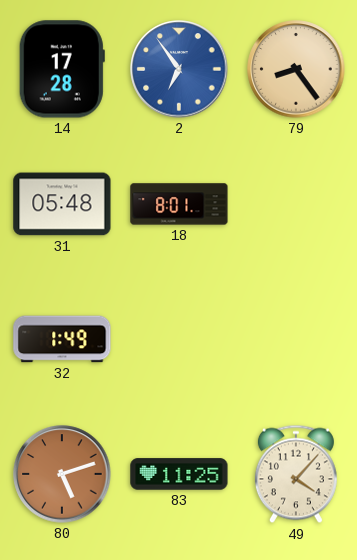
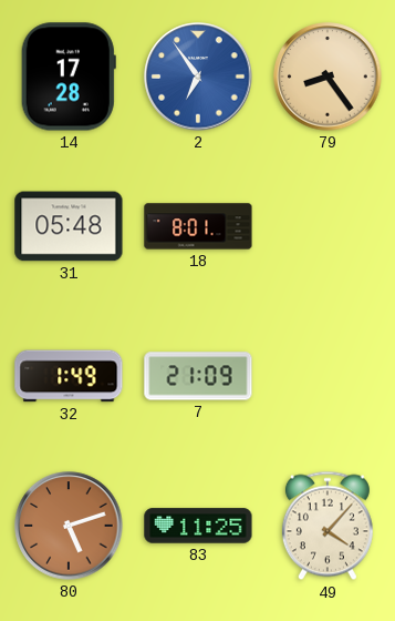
7: none -> 21:09
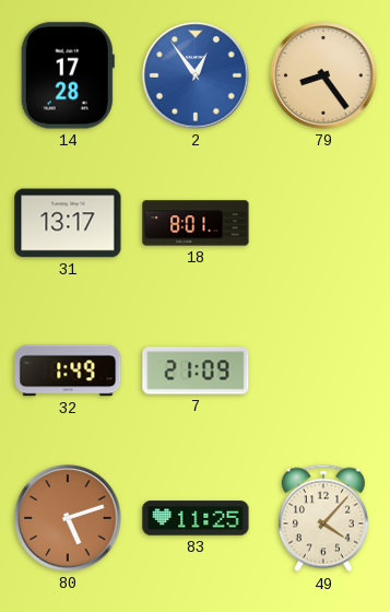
2: 6:54 -> 12:54
31: 05:48 -> 13:17
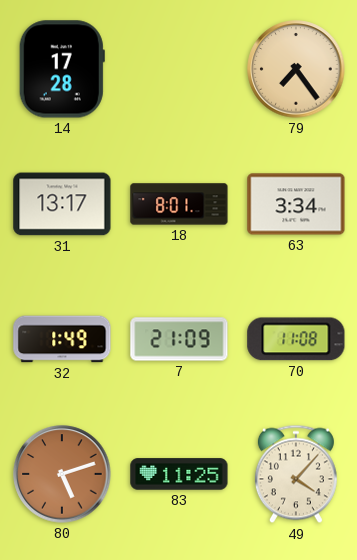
2: 12:54 -> none
79: 8:24 -> 7:24
63: none -> 3:34
70: none -> 11:08
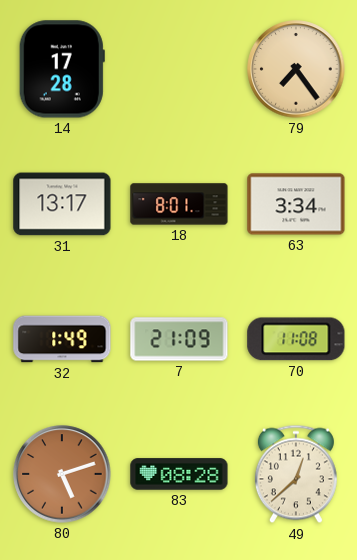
83: 11:25 -> 08:28
49: 4:07 -> 12:38
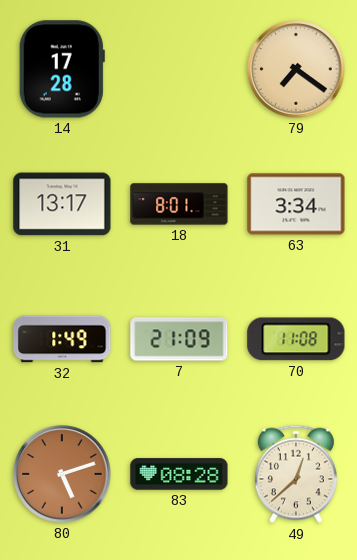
79: 7:24 -> 7:21
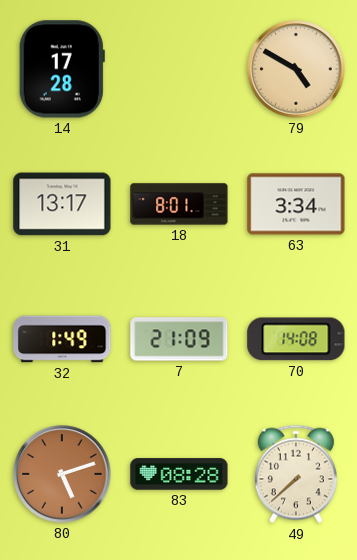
79: 7:21 -> 4:50
70: 11:08 -> 14:08
49: 12:38 -> 7:38
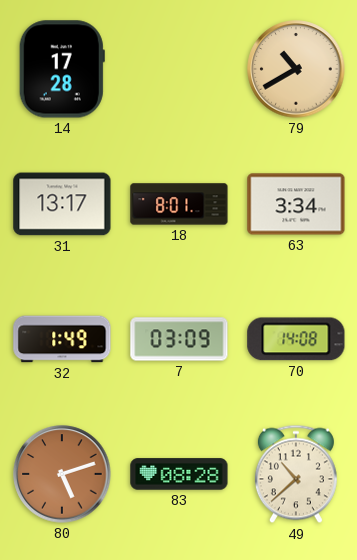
79: 4:50 -> 10:40
7: 21:09 -> 03:09
49: 7:38 -> 10:38
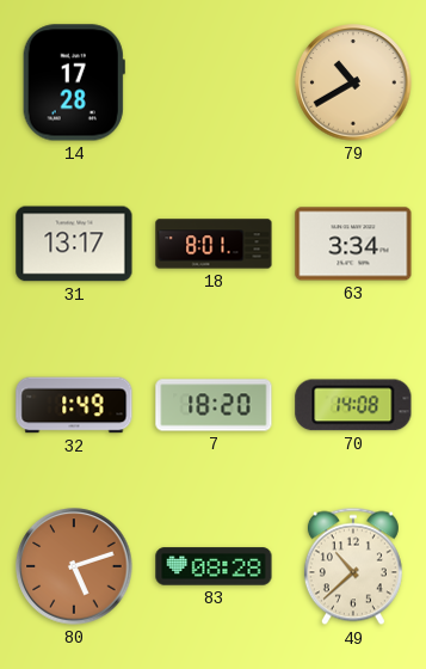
7: 03:09 -> 18:20
